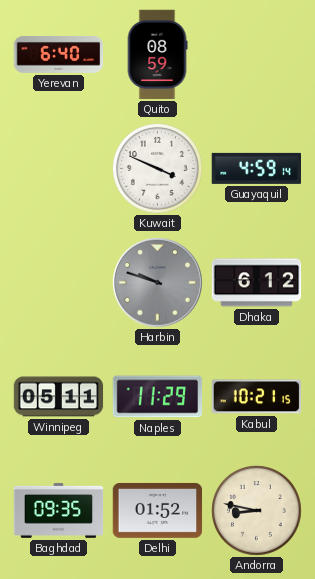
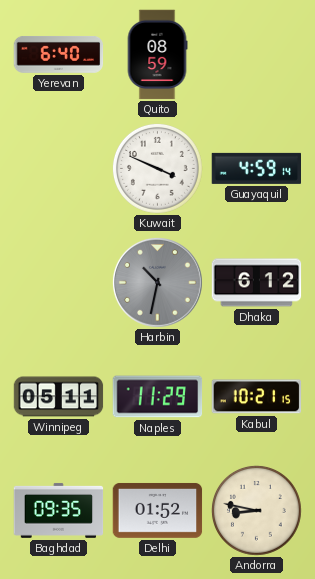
Harbin: 9:48 -> 10:32
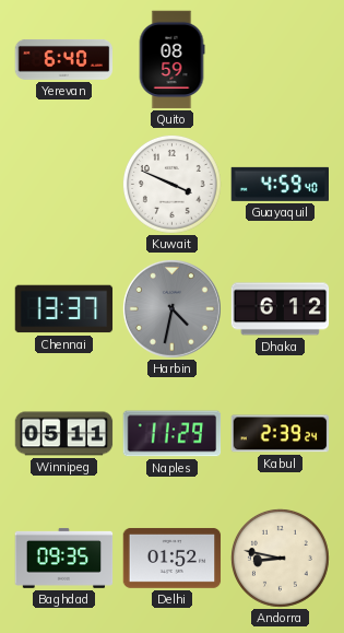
Guayaquil: 4:59:14 -> 4:59:40
Chennai: none -> 13:37
Harbin: 10:32 -> 4:32
Kabul: 10:21 -> 2:39
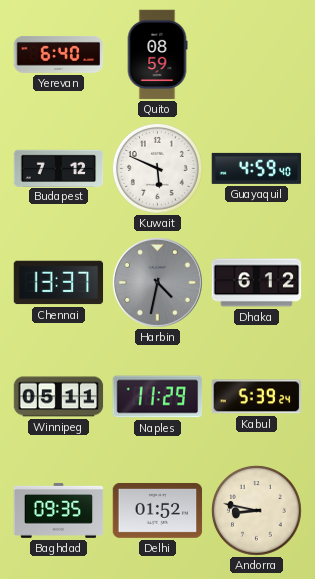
Budapest: none -> 7:12
Kuwait: 3:49 -> 5:49
Kabul: 2:39 -> 5:39
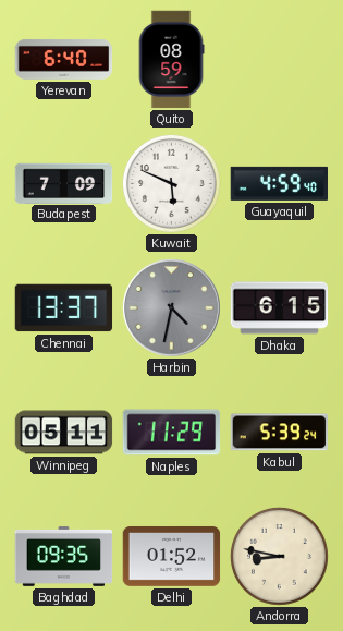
Budapest: 7:12 -> 7:09
Dhaka: 6:12 -> 6:15
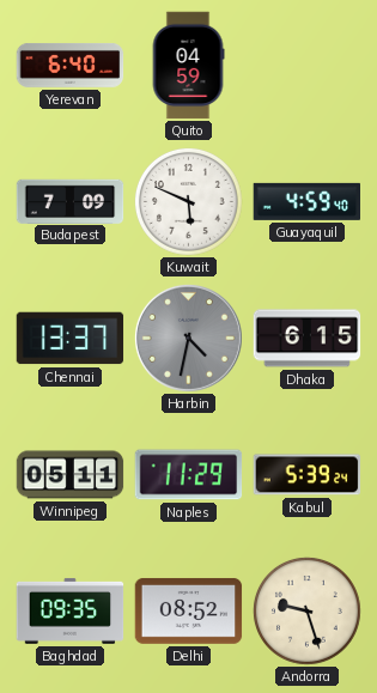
Quito: 08:59 -> 04:59
Delhi: 01:52 -> 08:52
Andorra: 8:47 -> 9:27
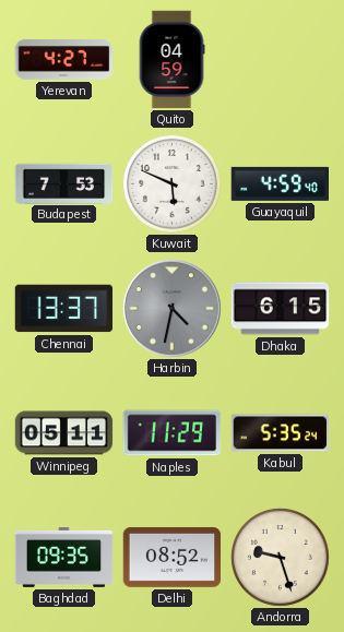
Yerevan: 6:40 -> 4:27
Budapest: 7:09 -> 7:53
Kabul: 5:39 -> 5:35
